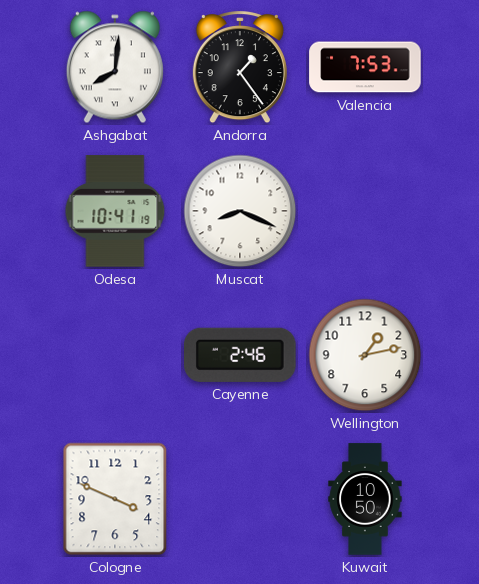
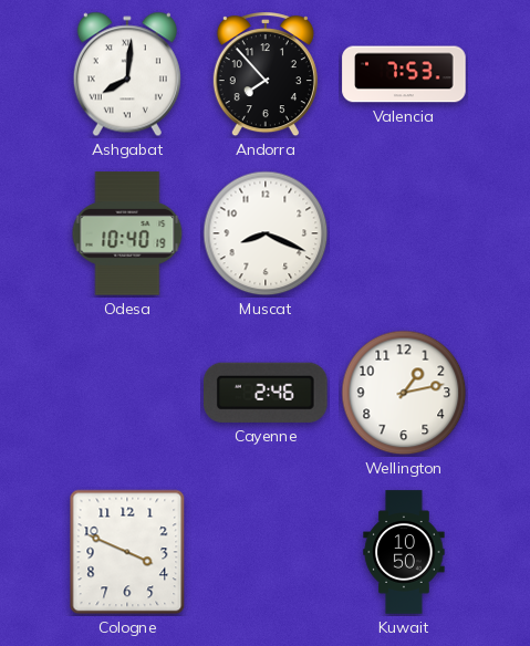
Andorra: 1:24 -> 7:53
Odesa: 10:41 -> 10:40
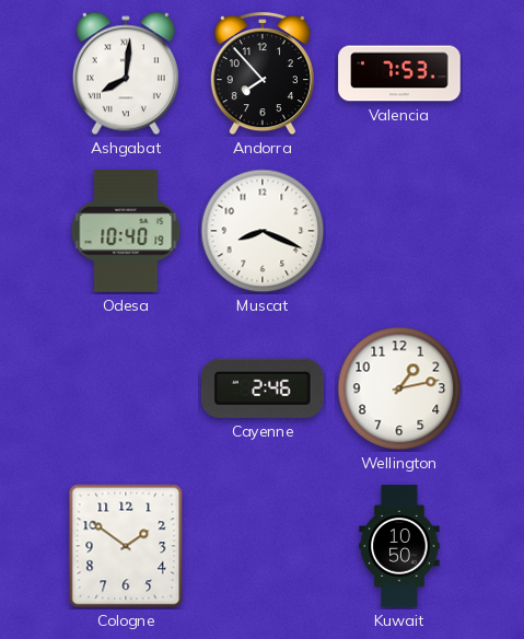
Cologne: 3:49 -> 1:51
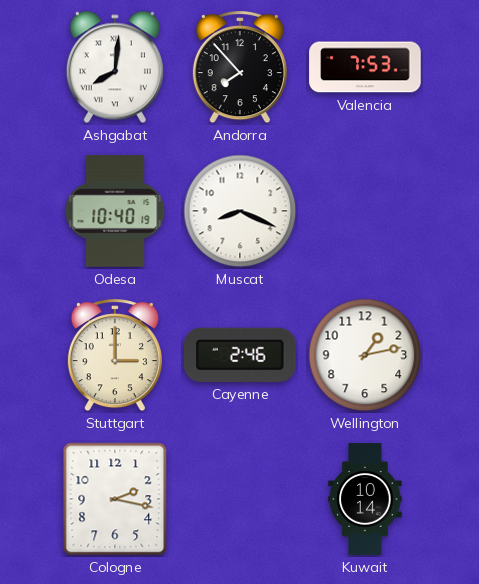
Stuttgart: none -> 3:00
Cologne: 1:51 -> 2:17
Kuwait: 10:50 -> 10:14
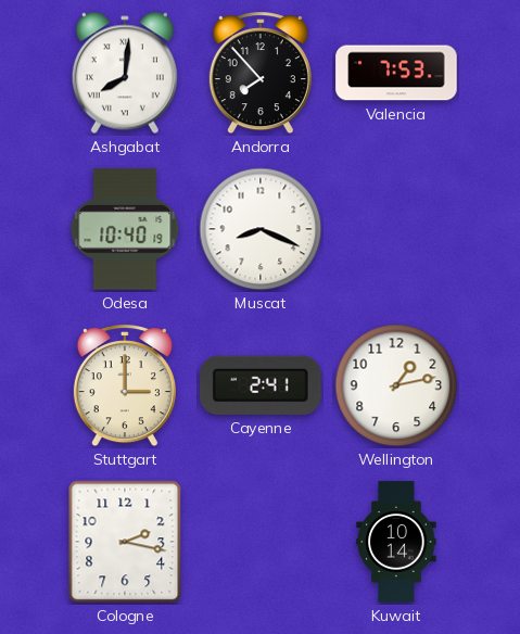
Cayenne: 2:46 -> 2:41
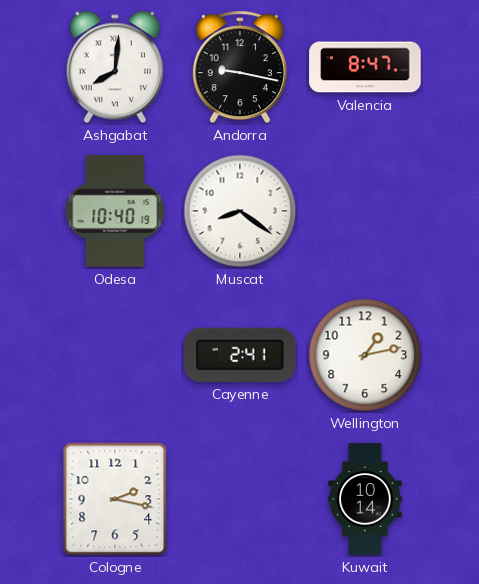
Andorra: 7:53 -> 9:17
Valencia: 7:53 -> 8:47
Muscat: 8:19 -> 8:21
Stuttgart: 3:00 -> none
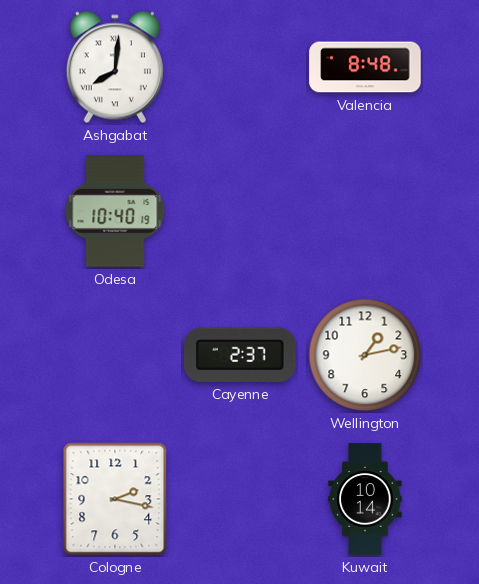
Andorra: 9:17 -> none
Valencia: 8:47 -> 8:48
Muscat: 8:21 -> none
Cayenne: 2:41 -> 2:37
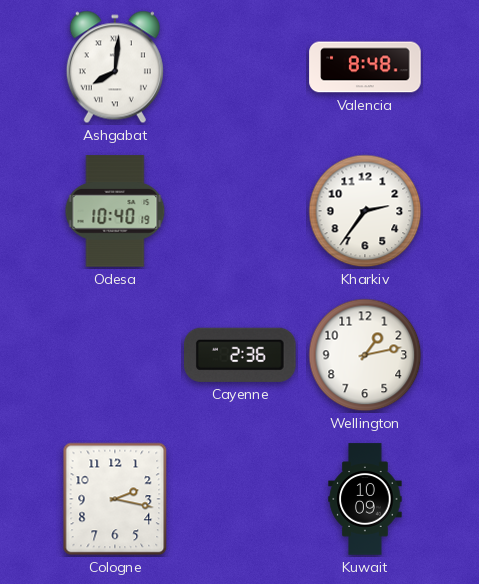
Kharkiv: none -> 2:36
Cayenne: 2:37 -> 2:36
Kuwait: 10:14 -> 10:09
